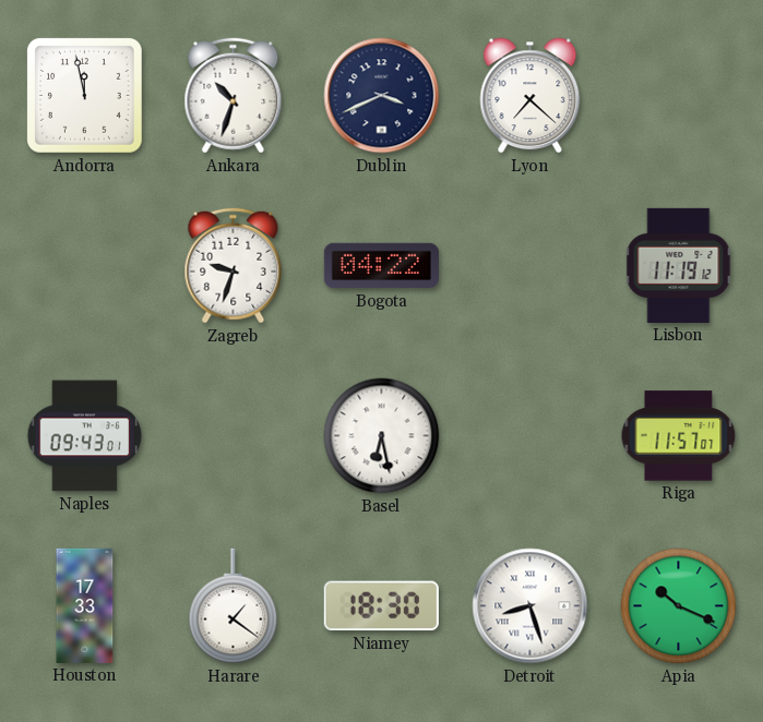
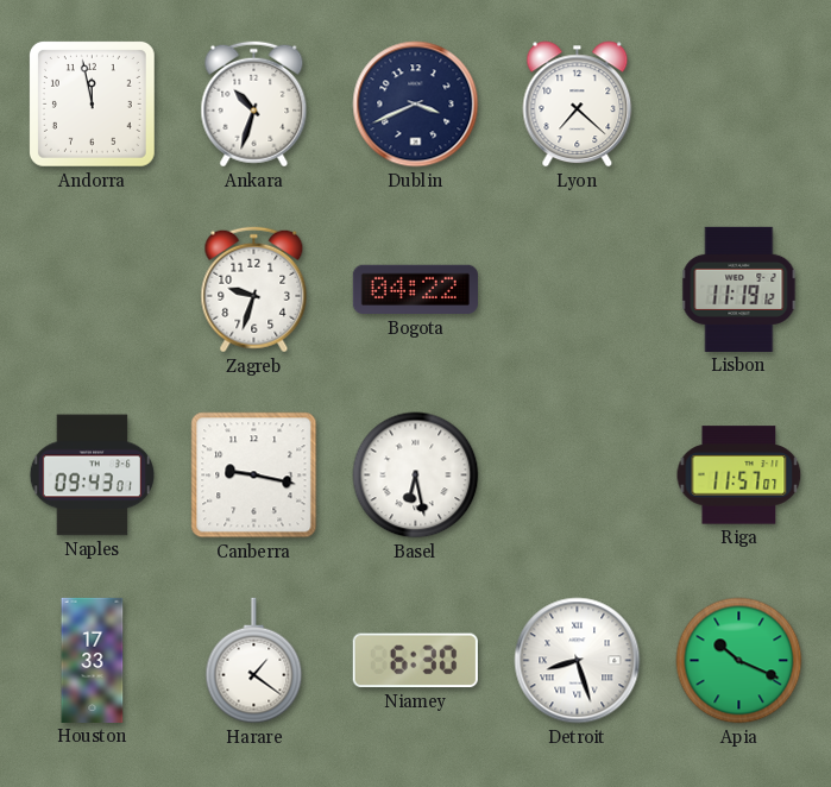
Canberra: none -> 9:17
Niamey: 18:30 -> 6:30
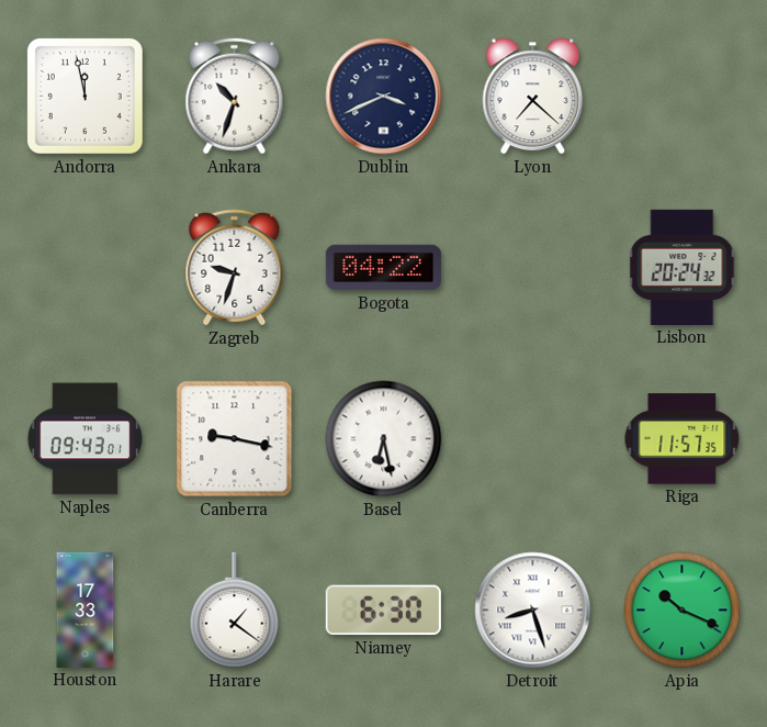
Lisbon: 11:19 -> 20:24
Riga: 11:57:07 -> 11:57:35
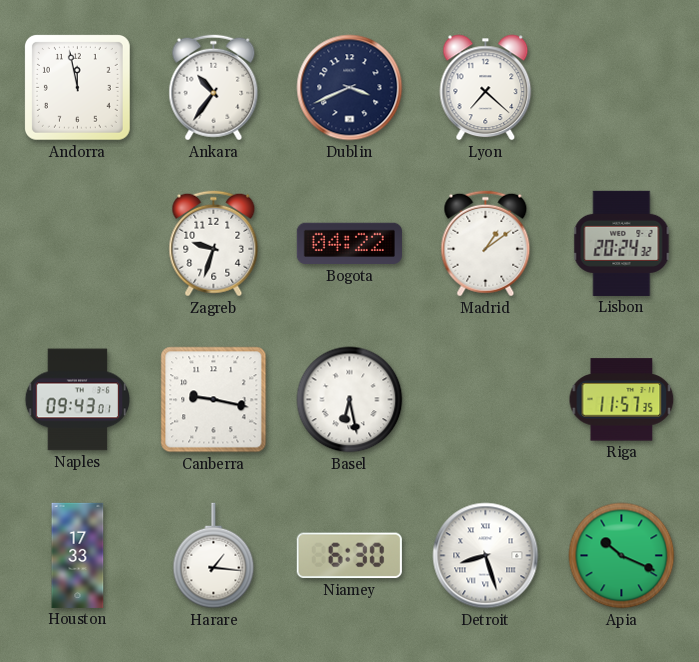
Ankara: 10:33 -> 10:36
Madrid: none -> 1:09
Harare: 1:21 -> 1:16
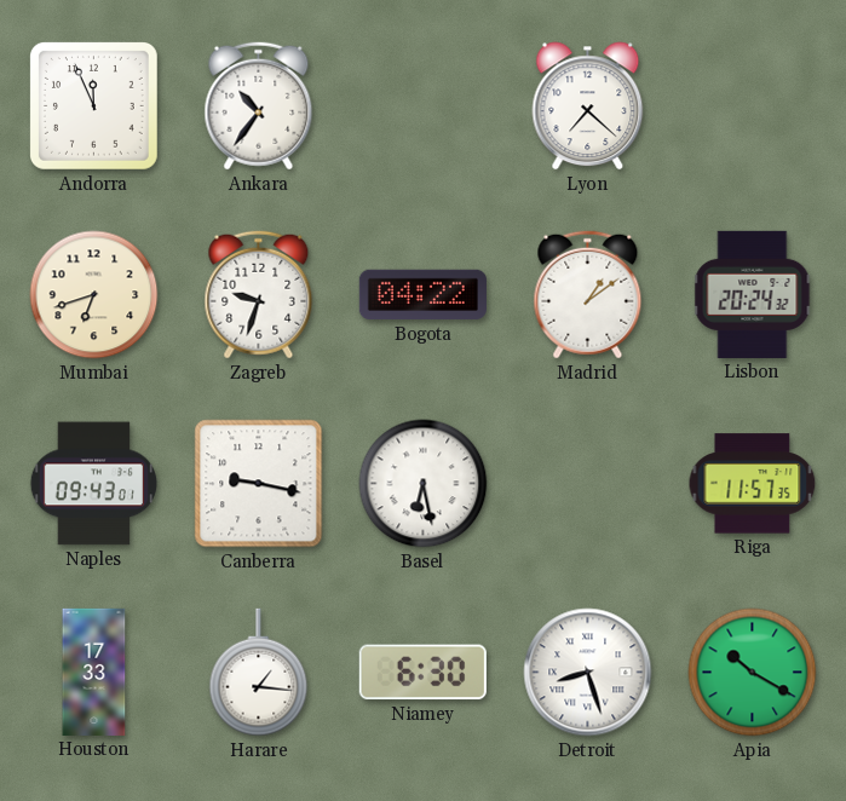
Andorra: 11:58 -> 11:56
Dublin: 3:41 -> none
Mumbai: none -> 6:42
Apia: 10:19 -> 10:20
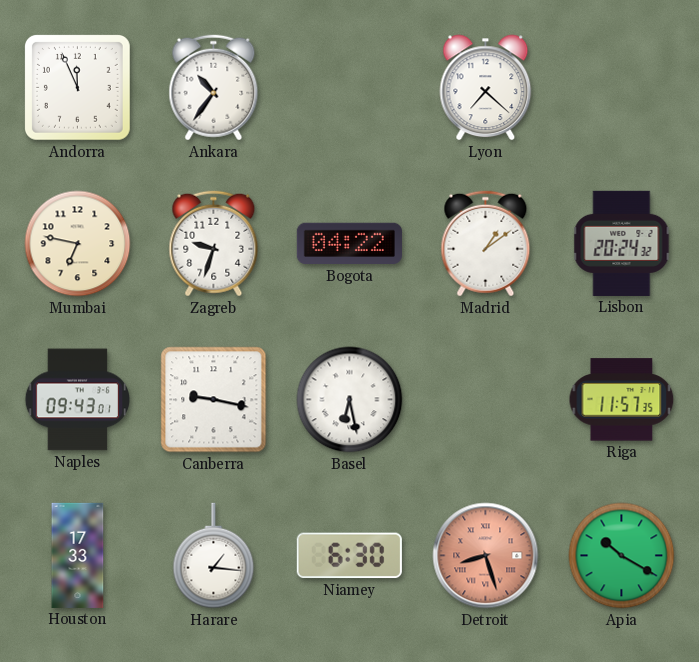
Mumbai: 6:42 -> 6:47
Detroit dial: white -> salmon
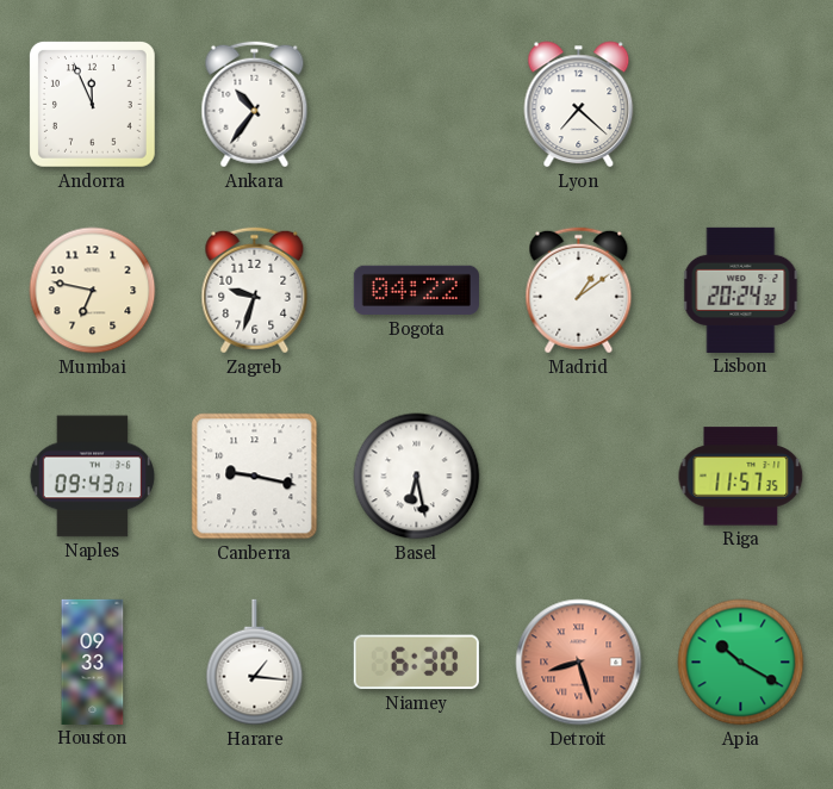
Houston: 17:33 -> 09:33
